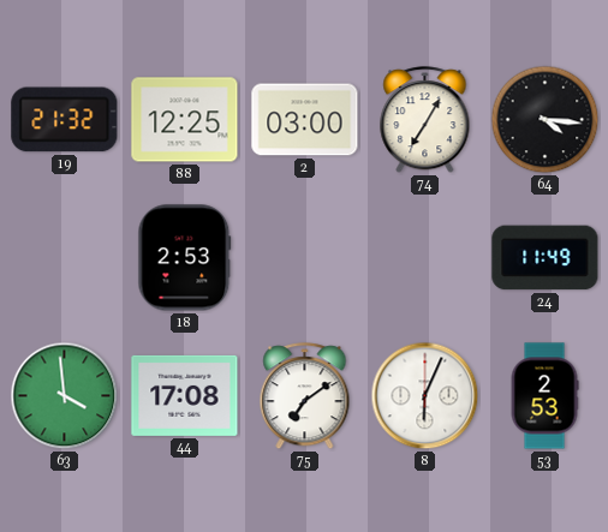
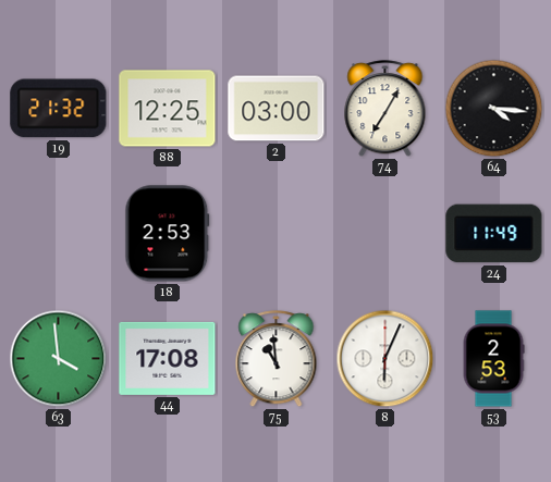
75: 7:09 -> 10:59
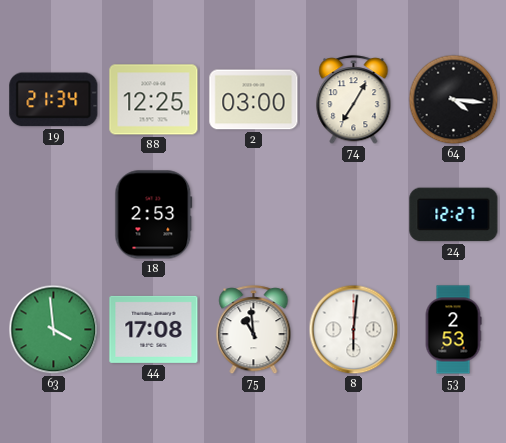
19: 21:32 -> 21:34
24: 11:49 -> 12:27
8: 6:04 -> 6:01
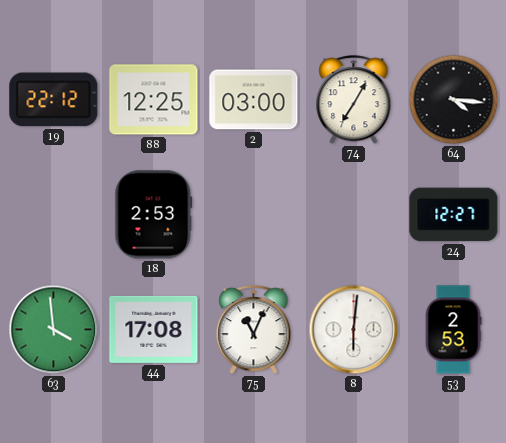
19: 21:34 -> 22:12
75: 10:59 -> 11:04
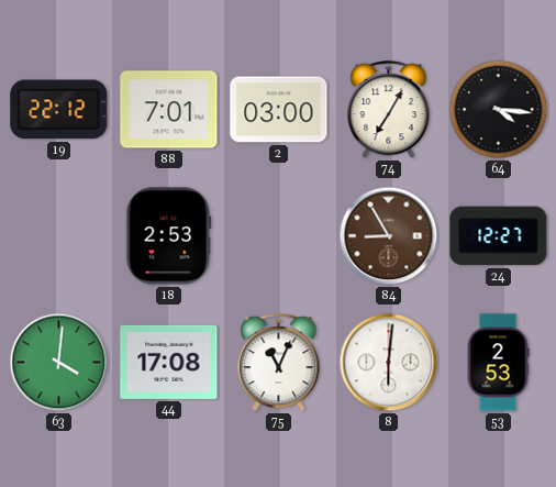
88: 12:25 -> 7:01
84: none -> 8:55
63: 3:59 -> 4:01
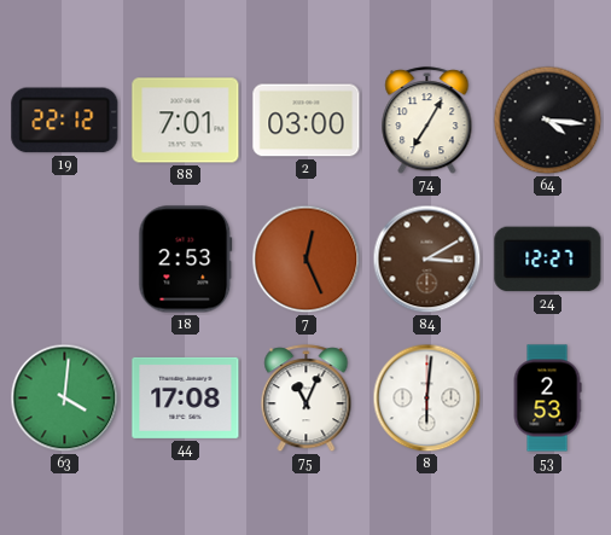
7: none -> 12:26
84: 8:55 -> 3:10
